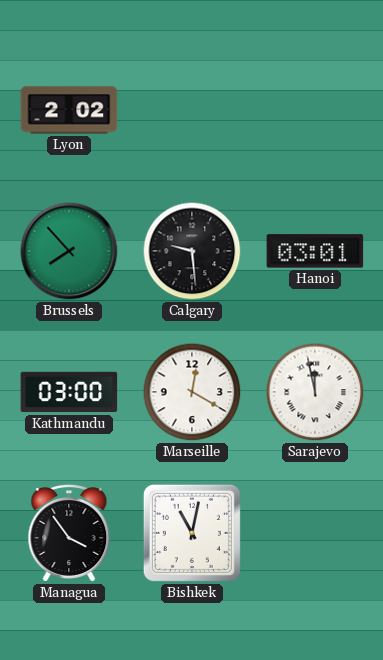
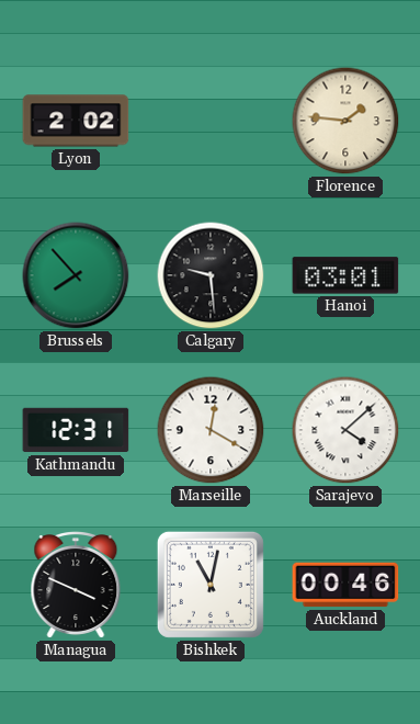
Florence: none -> 1:46
Kathmandu: 03:00 -> 12:31
Sarajevo: 11:58 -> 4:08
Managua: 3:54 -> 3:49
Auckland: none -> 00:46
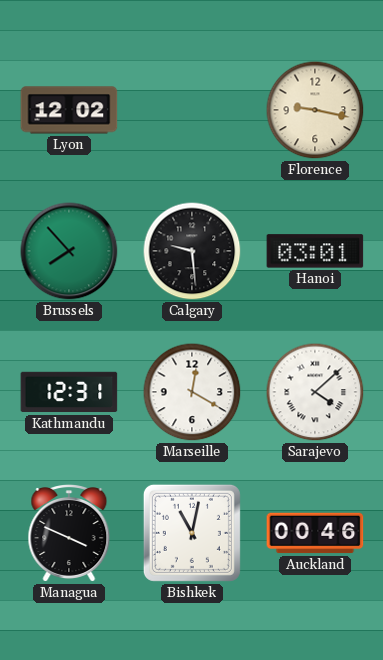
Lyon: 2:02 -> 12:02
Florence: 1:46 -> 9:17
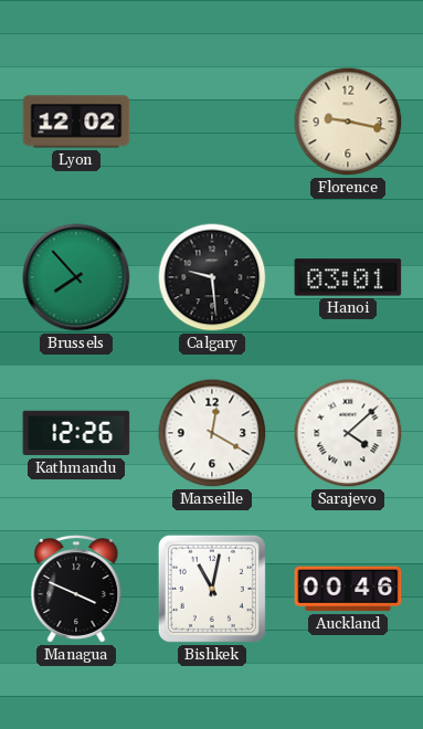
Kathmandu: 12:31 -> 12:26
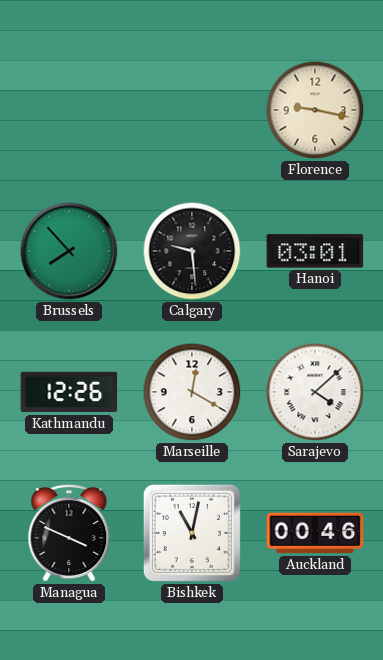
Lyon: 12:02 -> none
